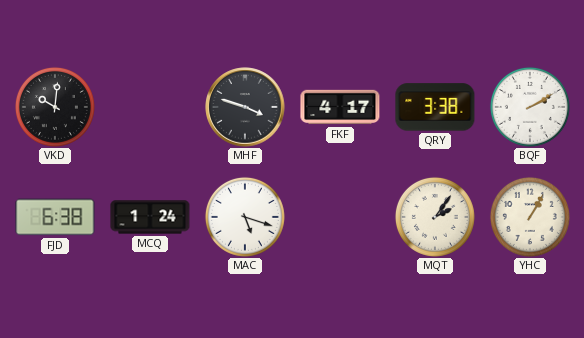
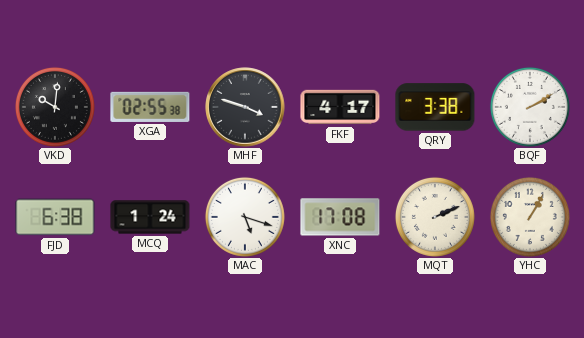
XGA: none -> 02:55
XNC: none -> 17:08
MQT: 2:06 -> 2:11
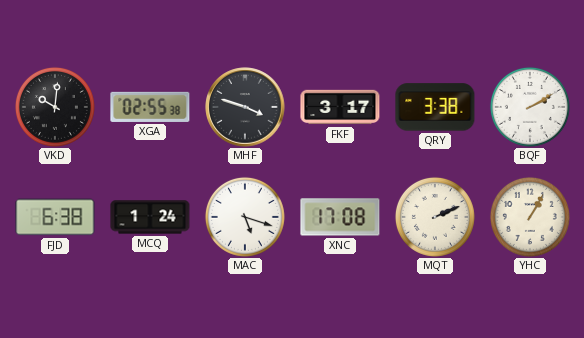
FKF: 4:17 -> 3:17
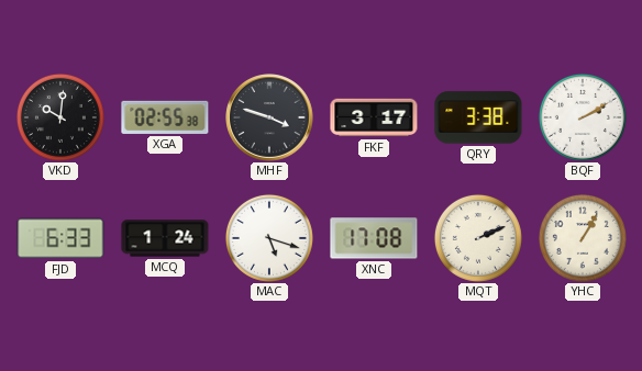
FJD: 6:38 -> 6:33
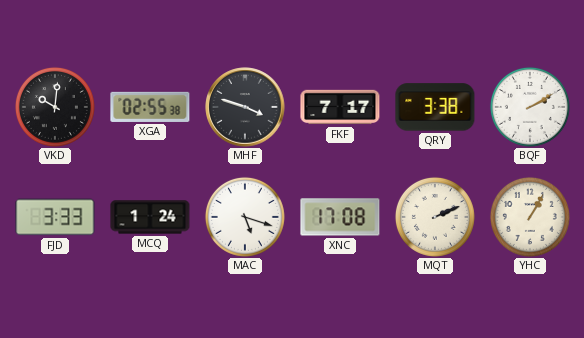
FKF: 3:17 -> 7:17
FJD: 6:33 -> 3:33
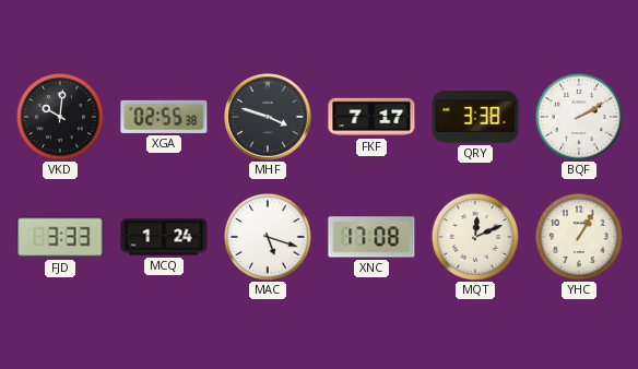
MQT: 2:11 -> 12:11
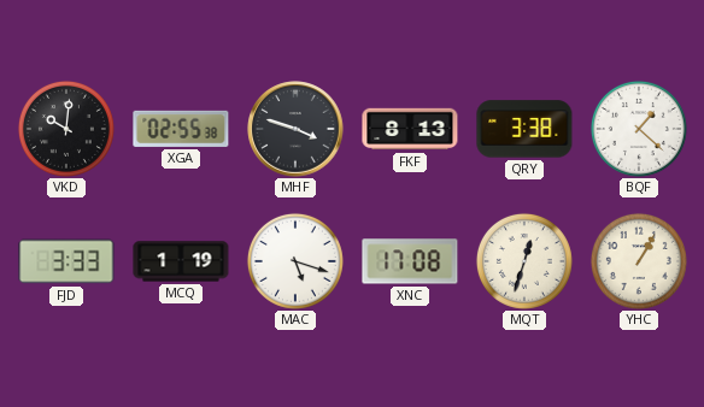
FKF: 7:17 -> 8:13
BQF: 2:10 -> 1:22
MCQ: 1:24 -> 1:19
MQT: 12:11 -> 12:33
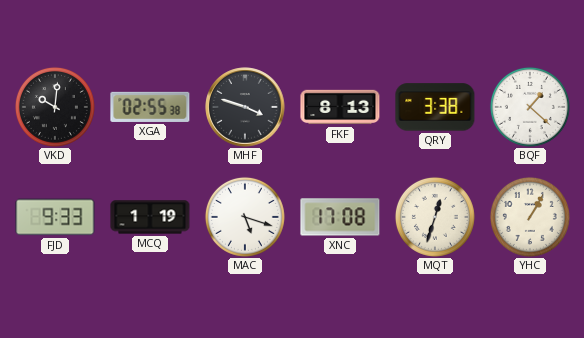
FJD: 3:33 -> 9:33
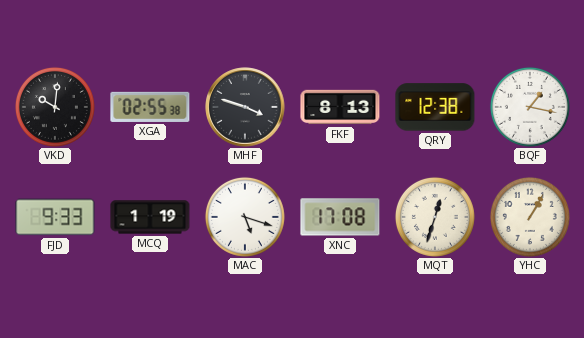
QRY: 3:38 -> 12:38
BQF: 1:22 -> 1:17
